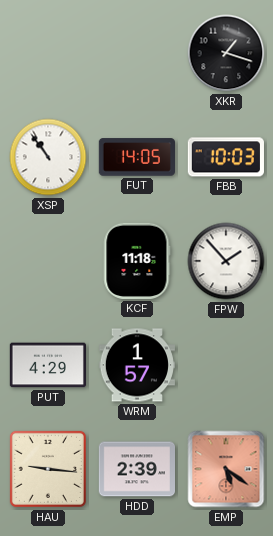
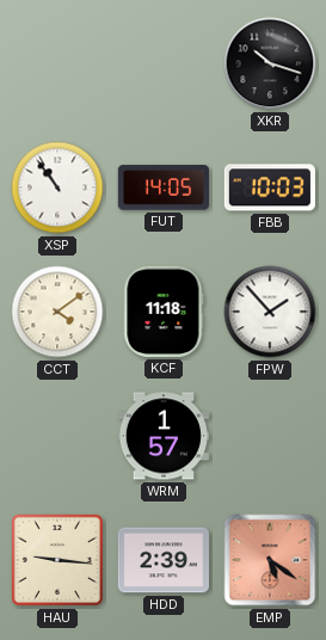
XKR: 1:18 -> 10:18
CCT: none -> 4:09
PUT: 4:29 -> none
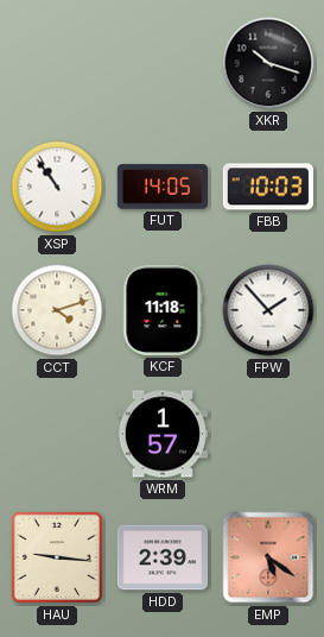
CCT: 4:09 -> 4:12
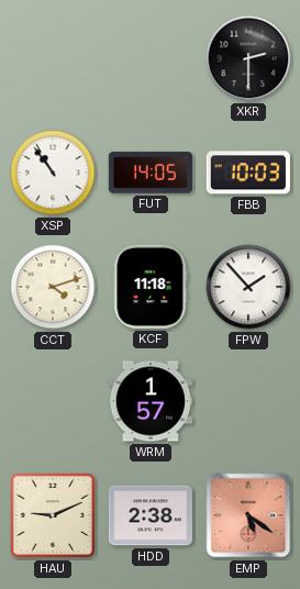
XKR: 10:18 -> 2:30
HAU: 9:16 -> 9:11
HDD: 2:39 -> 2:38
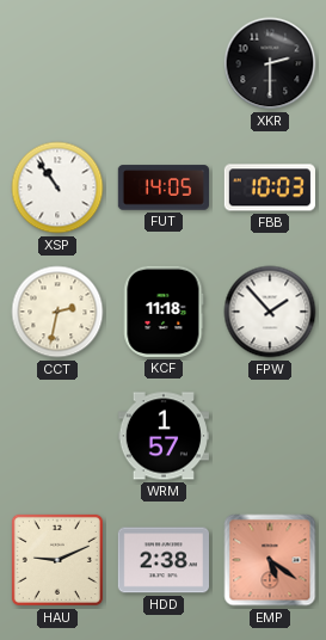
CCT: 4:12 -> 2:32
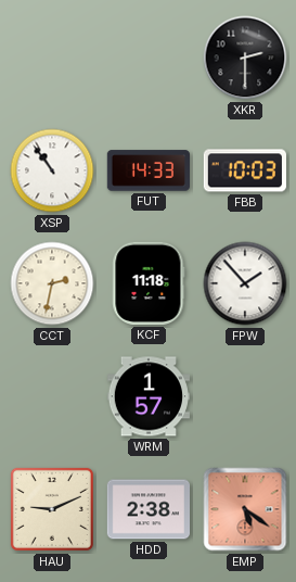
FUT: 14:05 -> 14:33
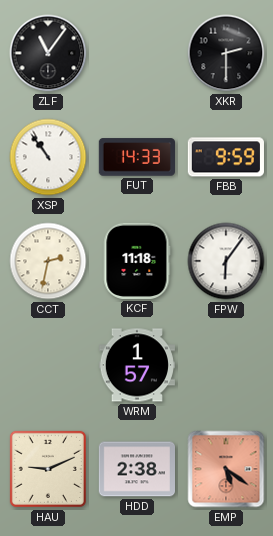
ZLF: none -> 11:06
FBB: 10:03 -> 9:59
FPW: 1:53 -> 6:06
